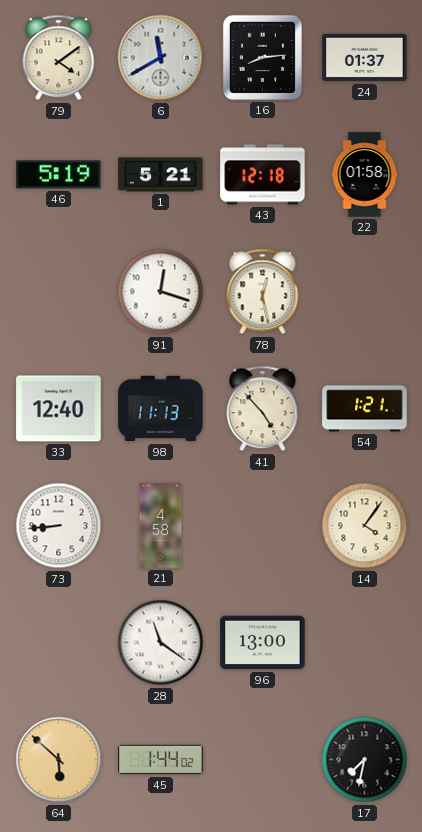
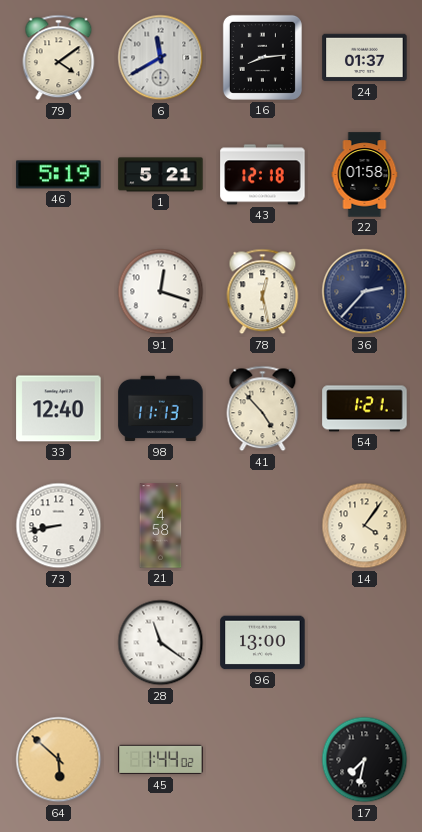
36: none -> 2:37
73: 8:44 -> 8:43
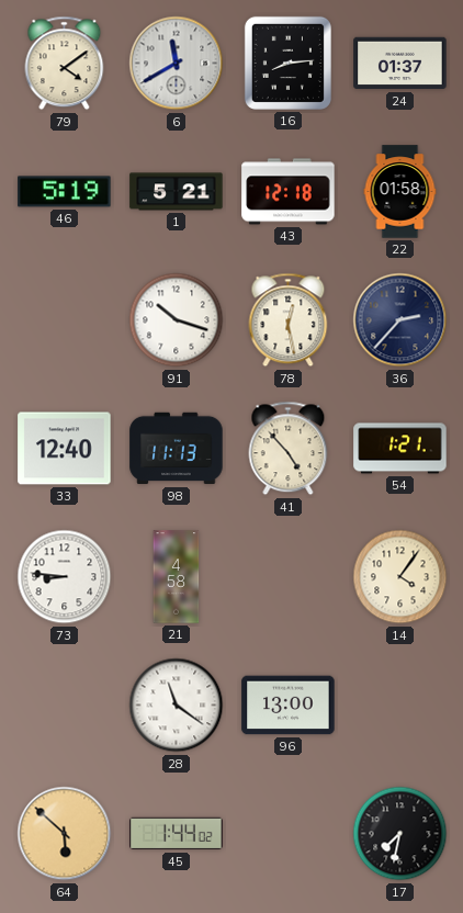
91: 12:18 -> 10:18
73: 8:43 -> 8:46
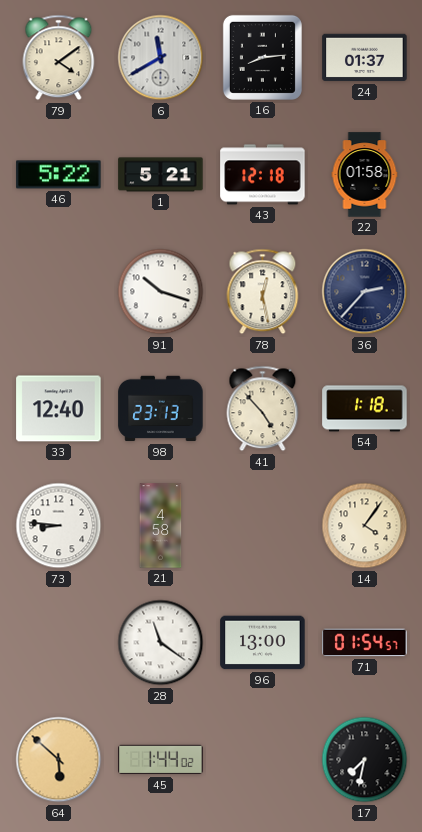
46: 5:19 -> 5:22
98: 11:13 -> 23:13
54: 1:21 -> 1:18
71: none -> 01:54
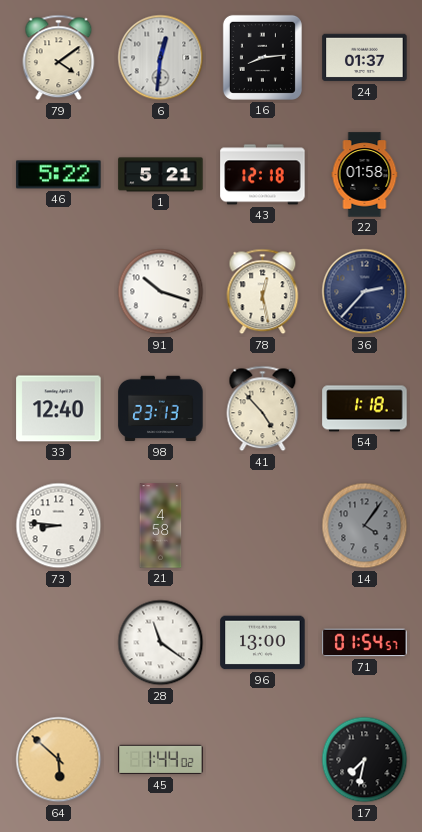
6: 11:40 -> 12:31
14 dial: cream -> grey
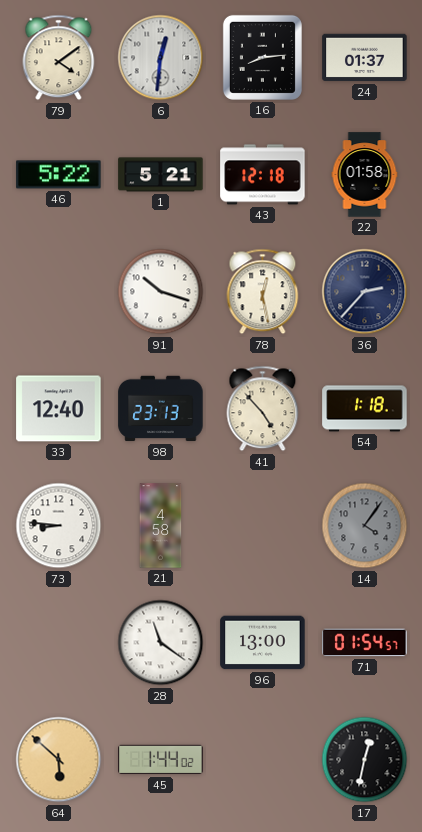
17: 7:32 -> 12:32
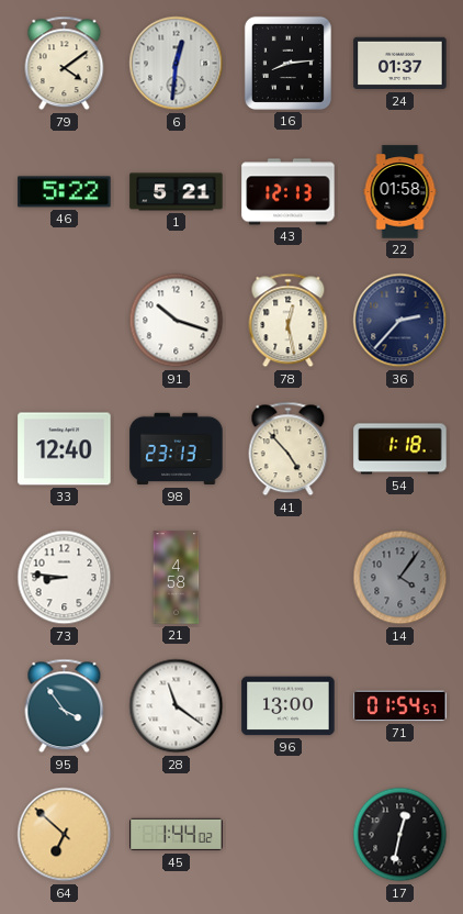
43: 12:18 -> 12:13
95: none -> 3:54
64: 5:52 -> 6:52
